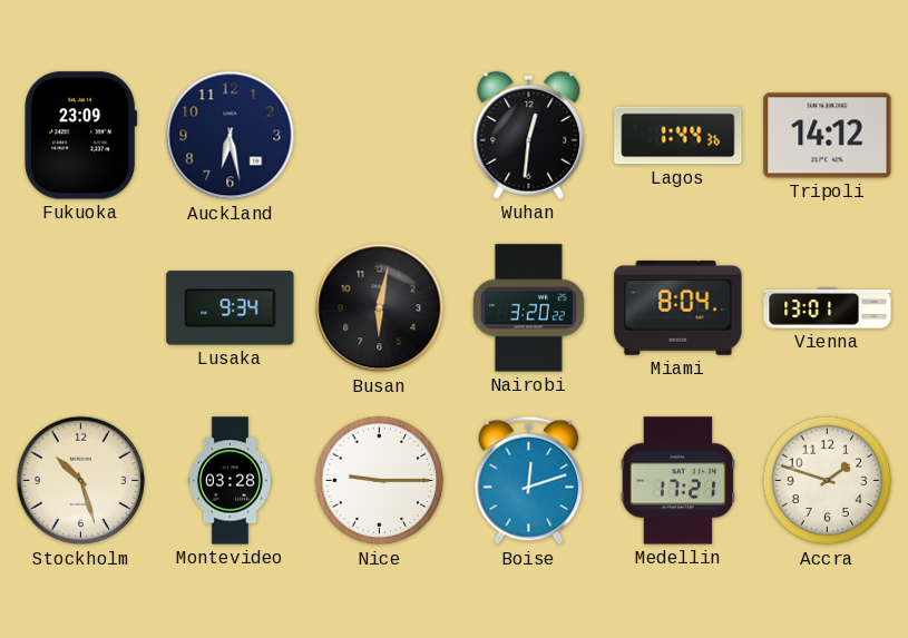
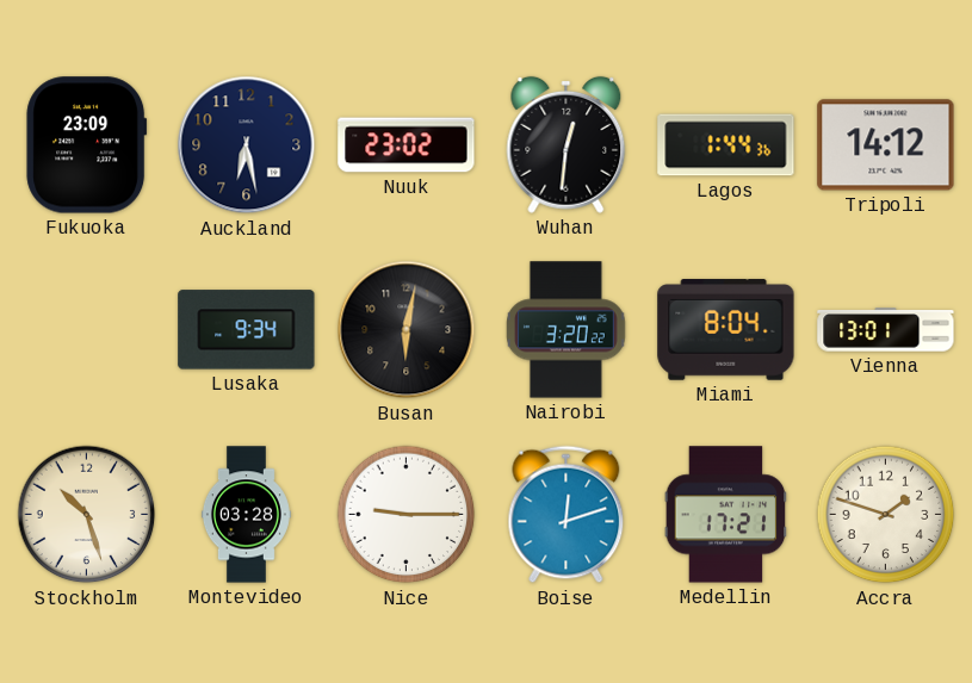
Nuuk: none -> 23:02
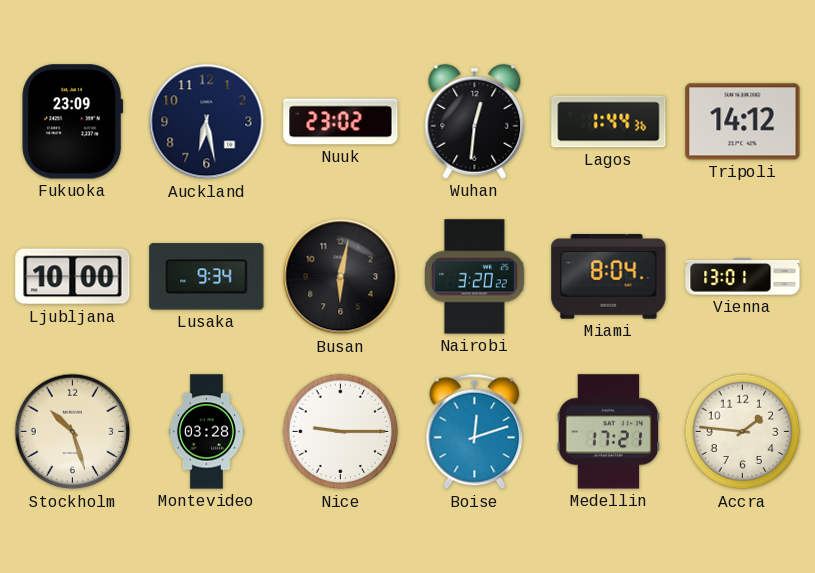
Ljubljana: none -> 10:00
Accra: 1:48 -> 1:46
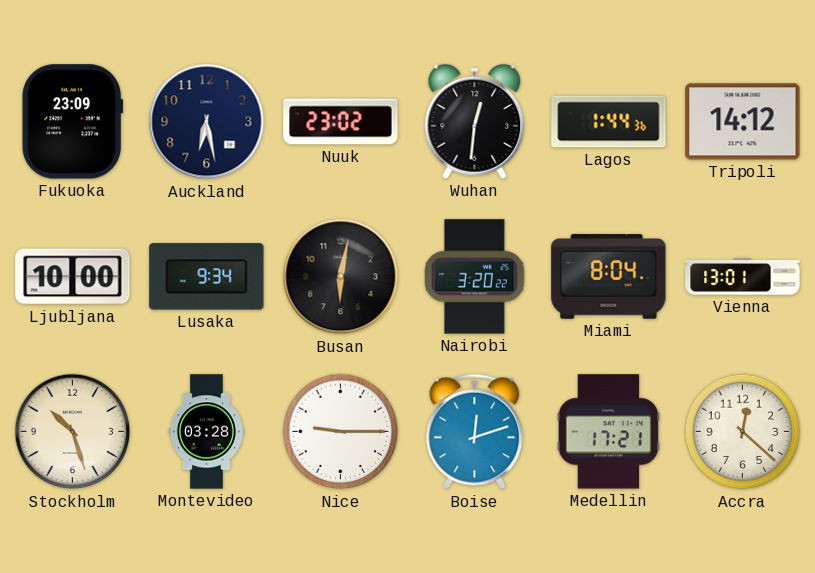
Accra: 1:46 -> 12:22
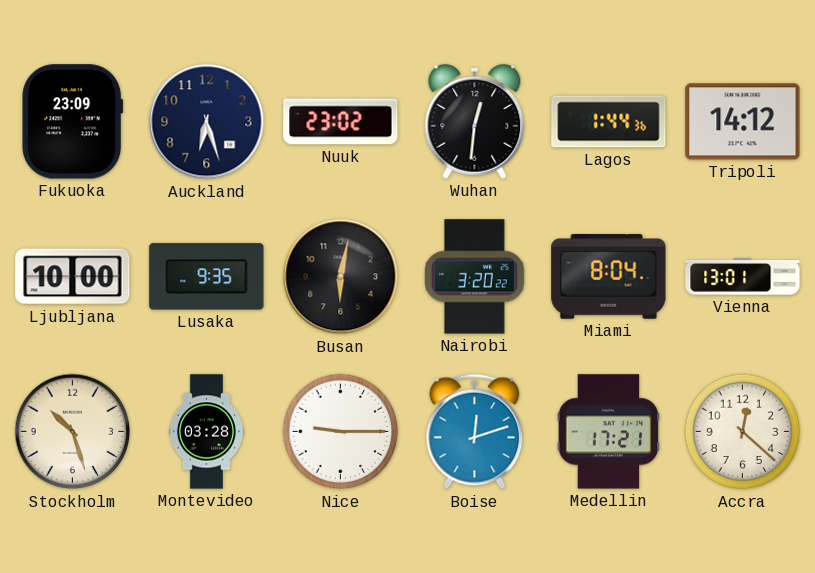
Auckland: 6:28 -> 6:27
Lusaka: 9:34 -> 9:35
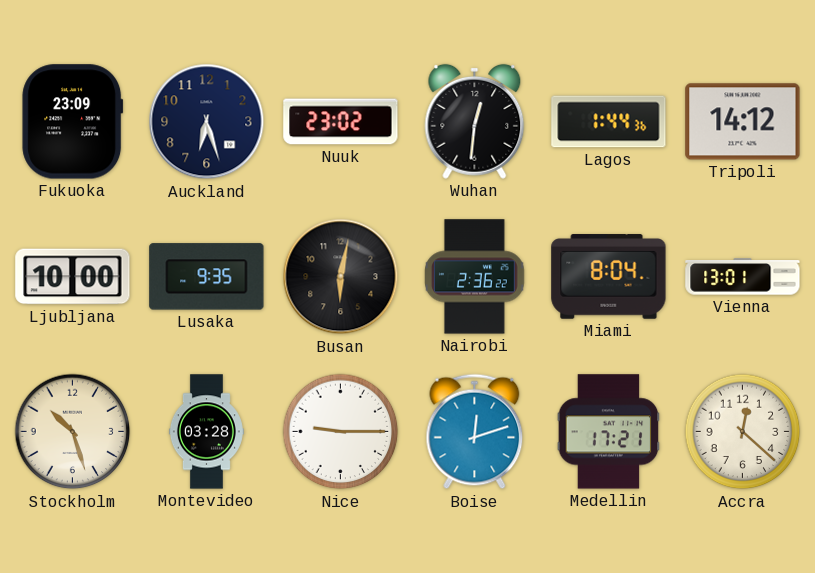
Nairobi: 3:20 -> 2:36
